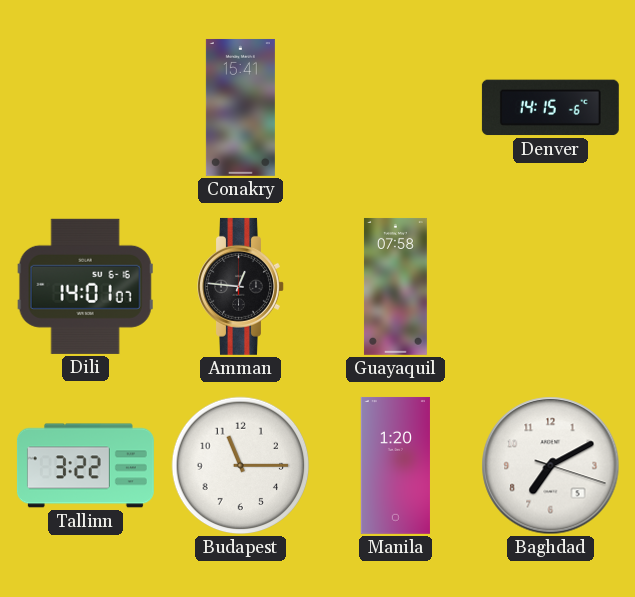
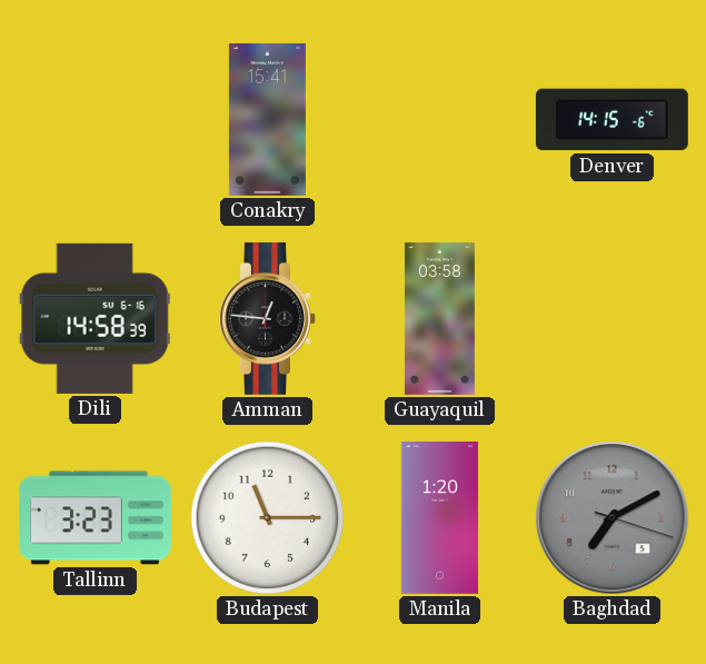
Dili: 14:01 -> 14:58
Guayaquil: 07:58 -> 03:58
Tallinn: 3:22 -> 3:23
Baghdad dial: white -> grey
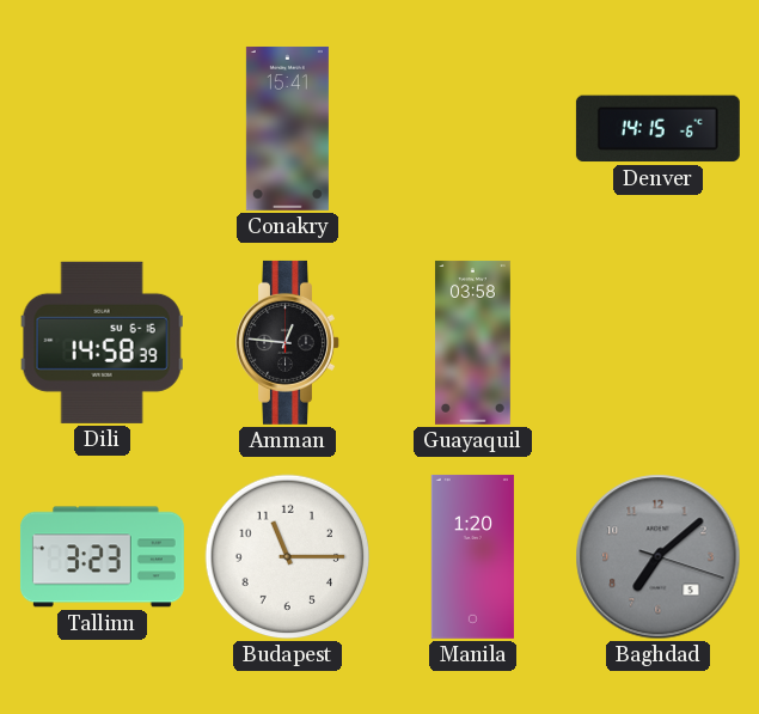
Baghdad: 7:10 -> 7:08
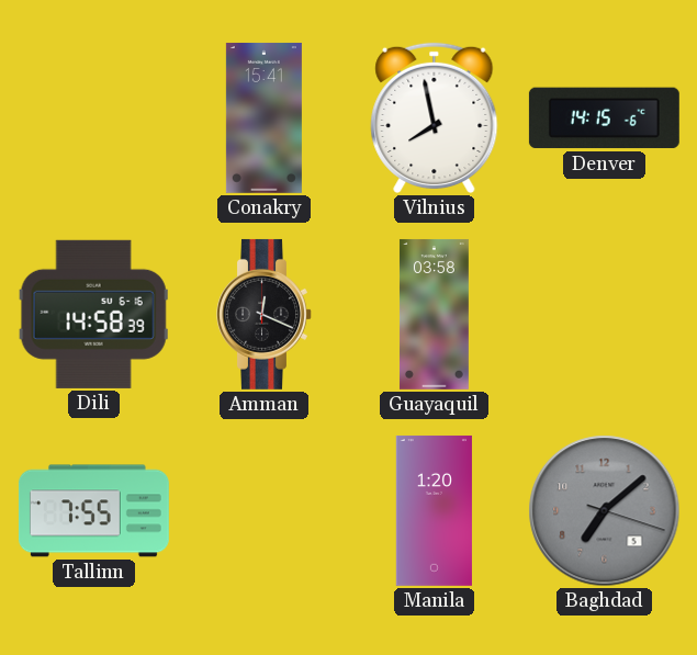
Vilnius: none -> 7:58
Amman: 12:46 -> 12:19
Tallinn: 3:23 -> 7:55
Budapest: 11:15 -> none
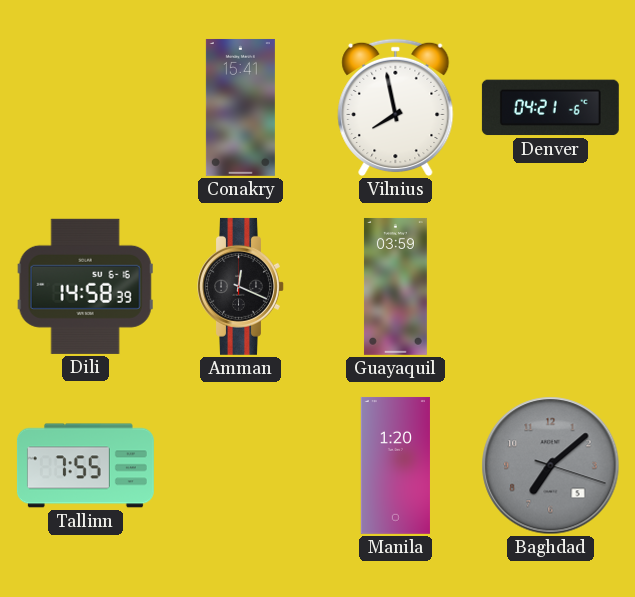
Denver: 14:15 -> 04:21
Guayaquil: 03:58 -> 03:59
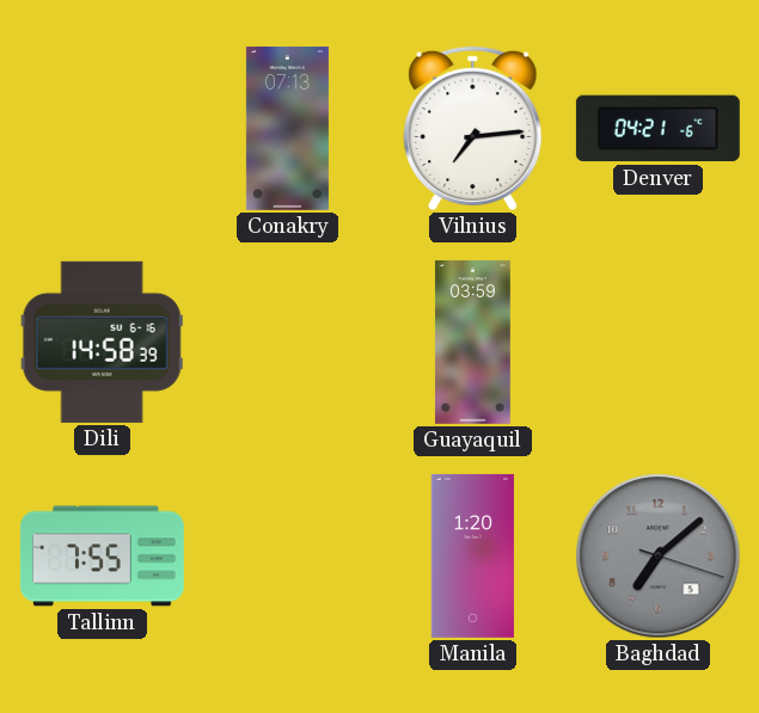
Conakry: 15:41 -> 07:13
Vilnius: 7:58 -> 7:14
Amman: 12:19 -> none
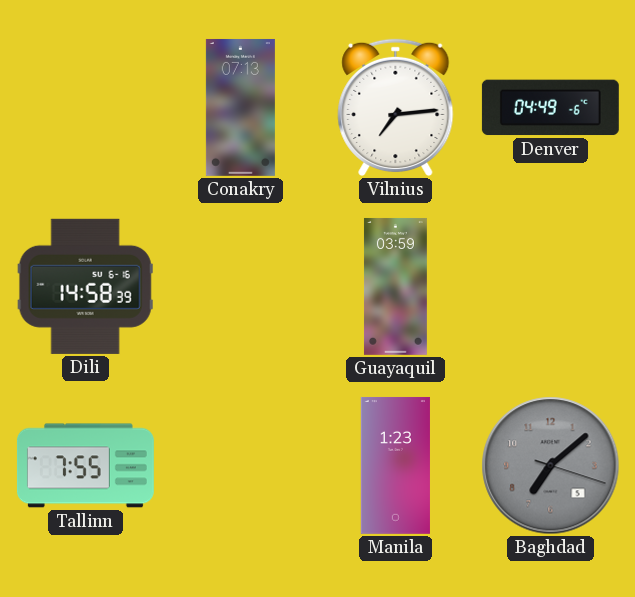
Denver: 04:21 -> 04:49
Manila: 1:20 -> 1:23
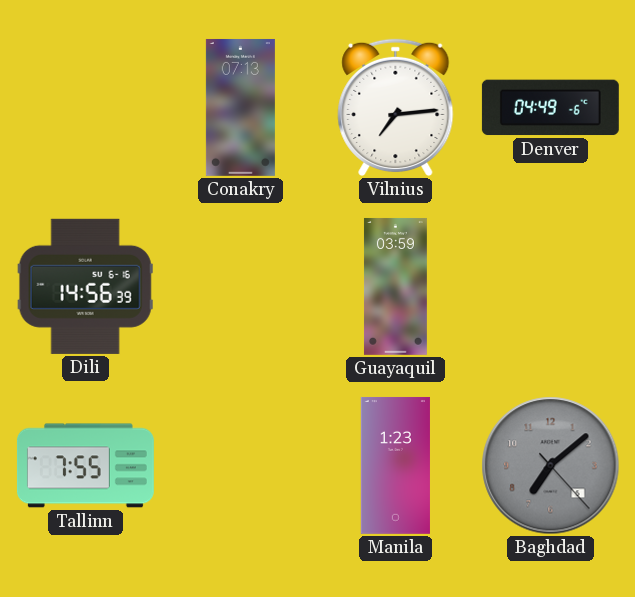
Dili: 14:58 -> 14:56
Baghdad: 7:08:18 -> 7:08:23
